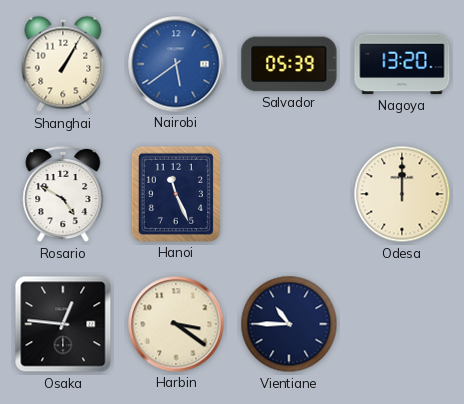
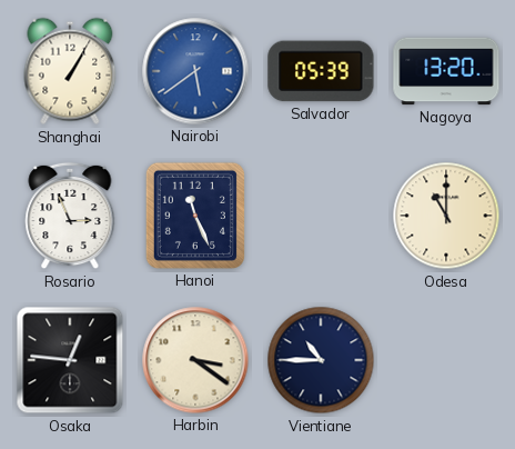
Rosario: 4:50 -> 2:56
Odesa: 12:00 -> 11:00
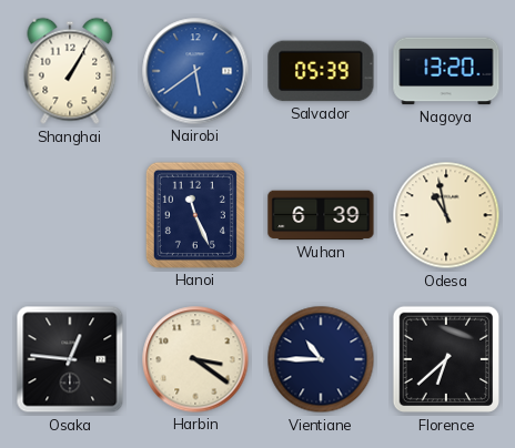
Rosario: 2:56 -> none
Wuhan: none -> 6:39
Odesa: 11:00 -> 10:58
Florence: none -> 6:38
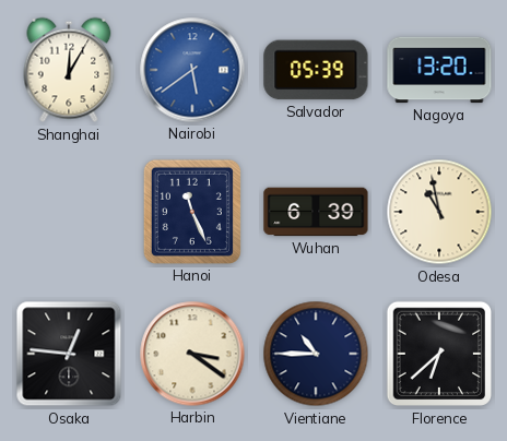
Shanghai: 1:05 -> 12:05
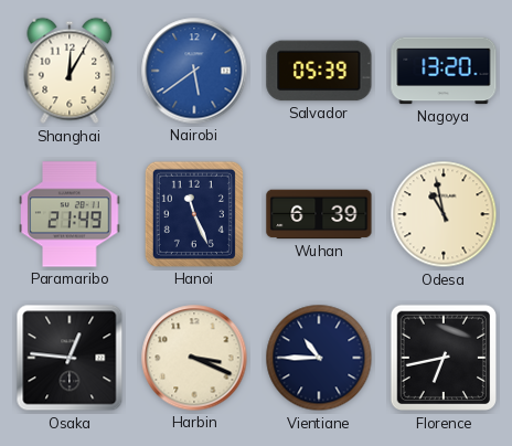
Paramaribo: none -> 21:49
Harbin: 3:21 -> 3:19
Florence: 6:38 -> 6:43
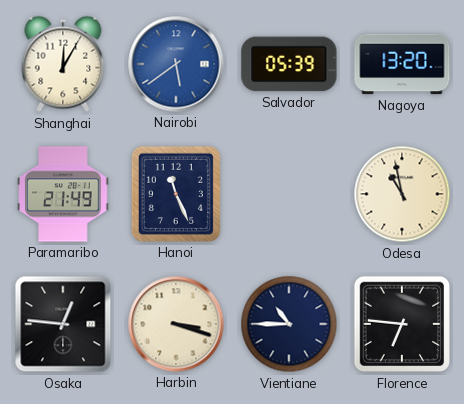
Wuhan: 6:39 -> none
Harbin: 3:19 -> 3:18
Florence: 6:43 -> 6:46
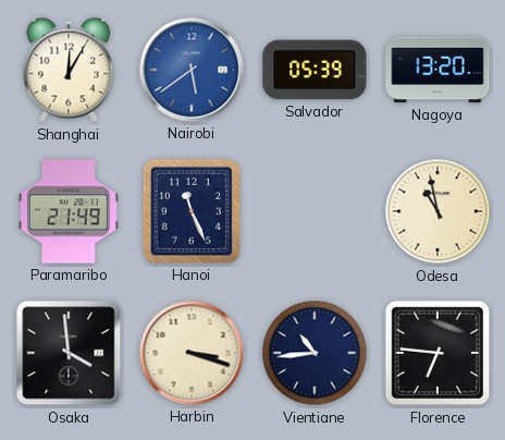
Osaka: 12:46 -> 3:59
Vientiane: 10:45 -> 10:44
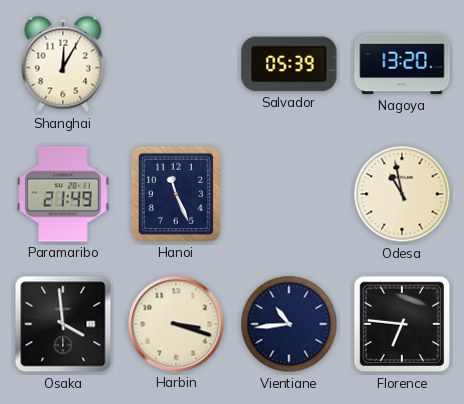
Nairobi: 5:39 -> none
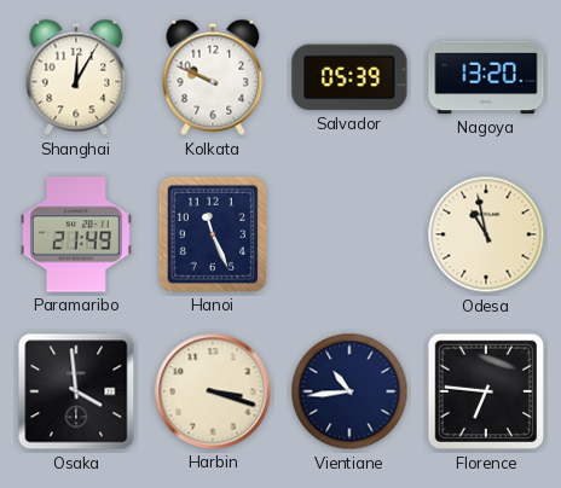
Kolkata: none -> 9:49
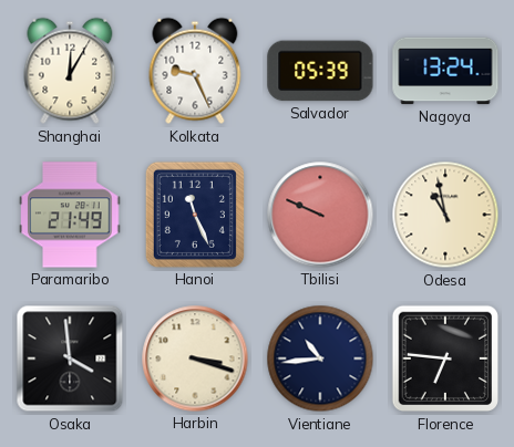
Kolkata: 9:49 -> 9:26
Nagoya: 13:20 -> 13:24
Tbilisi: none -> 9:49
